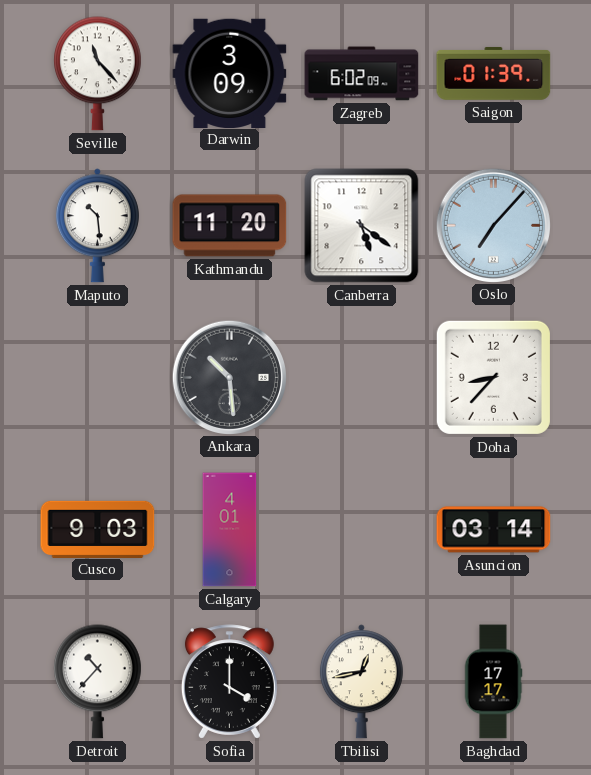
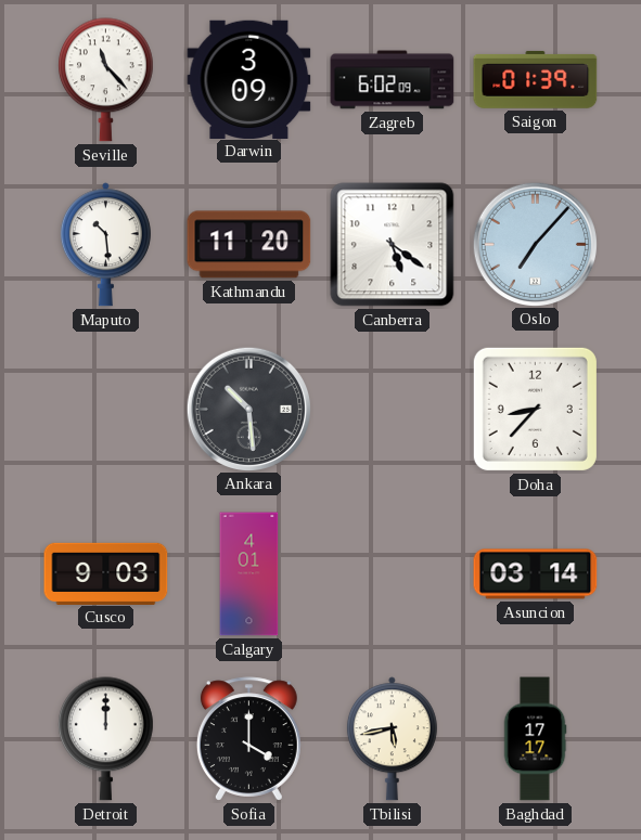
Detroit: 10:37 -> 12:00
Tbilisi: 12:43 -> 5:43
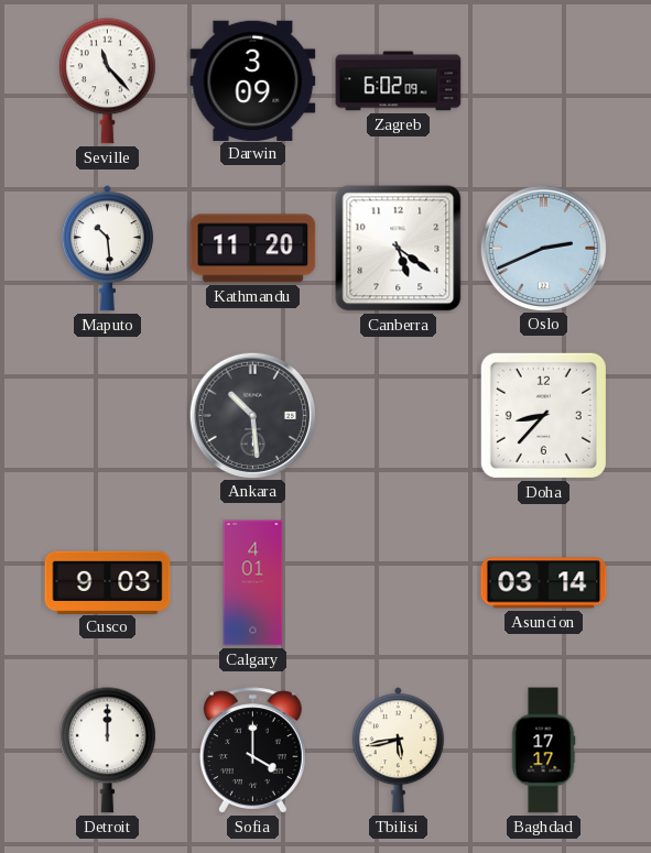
Saigon: 01:39 -> none
Oslo: 7:07 -> 2:41
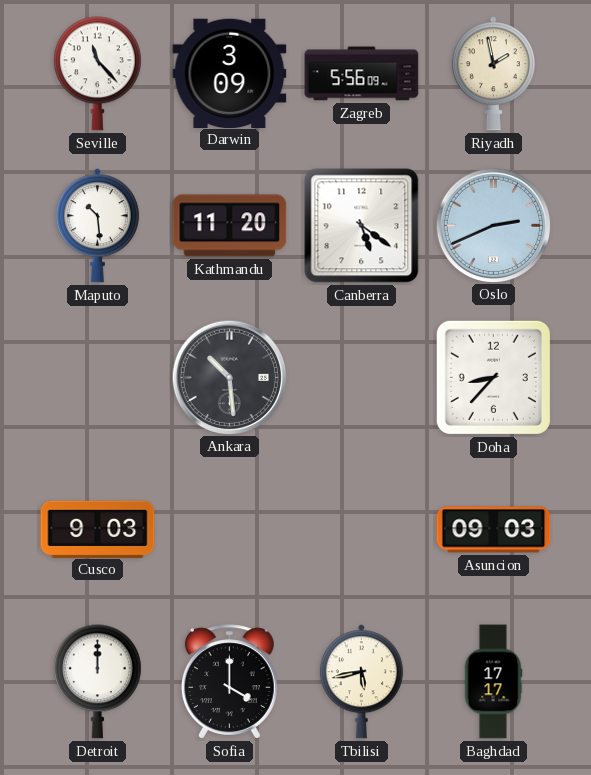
Zagreb: 6:02 -> 5:56
Riyadh: none -> 1:58
Calgary: 4:01 -> none
Asuncion: 03:14 -> 09:03
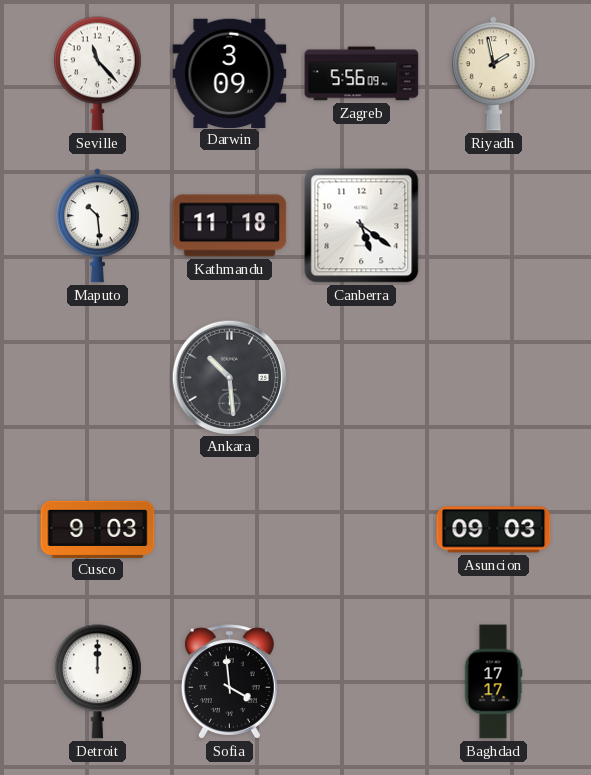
Kathmandu: 11:20 -> 11:18
Oslo: 2:41 -> none
Doha: 8:37 -> none
Sofia: 4:00 -> 3:59
Tbilisi: 5:43 -> none
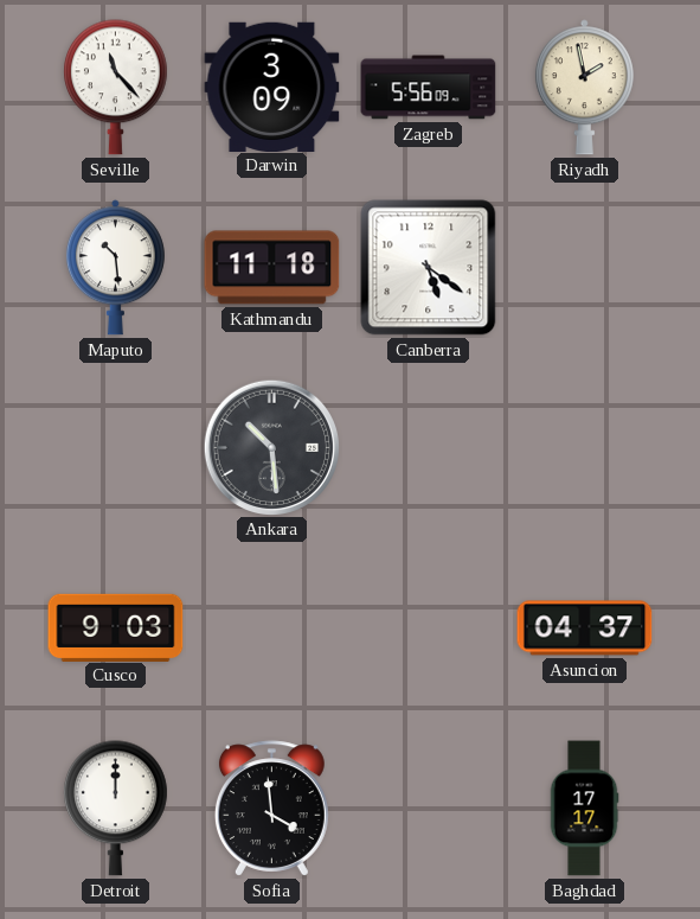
Asuncion: 09:03 -> 04:37
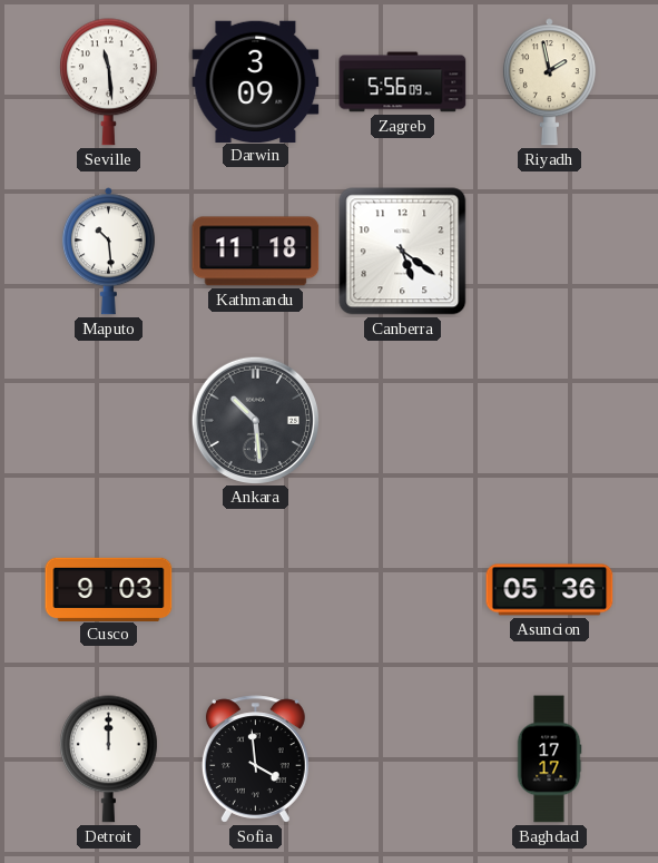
Seville: 11:23 -> 11:29
Asuncion: 04:37 -> 05:36
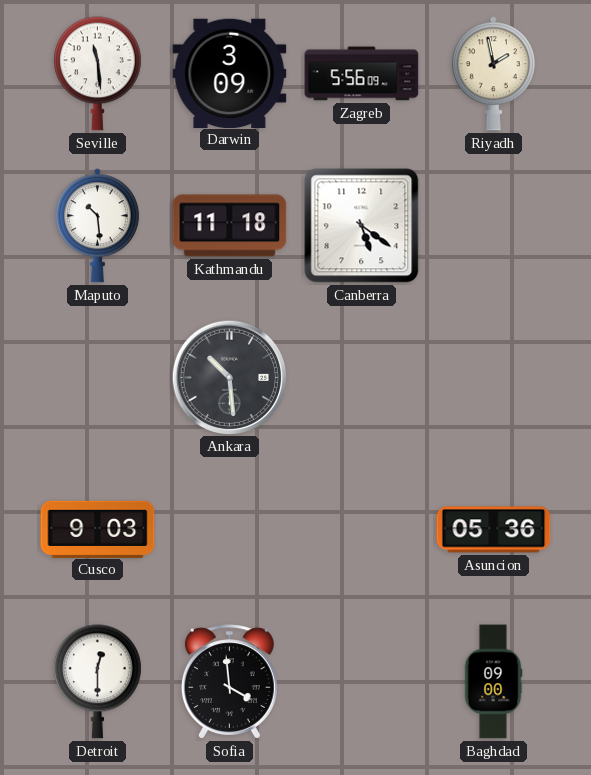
Detroit: 12:00 -> 12:30
Baghdad: 17:17 -> 09:00
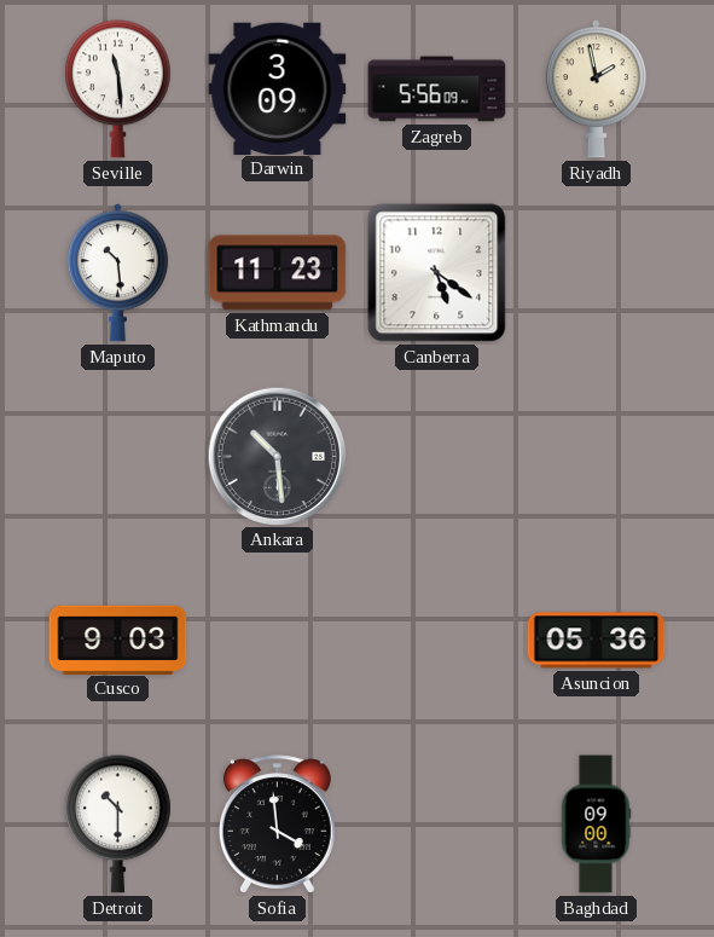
Kathmandu: 11:18 -> 11:23
Detroit: 12:30 -> 10:30
